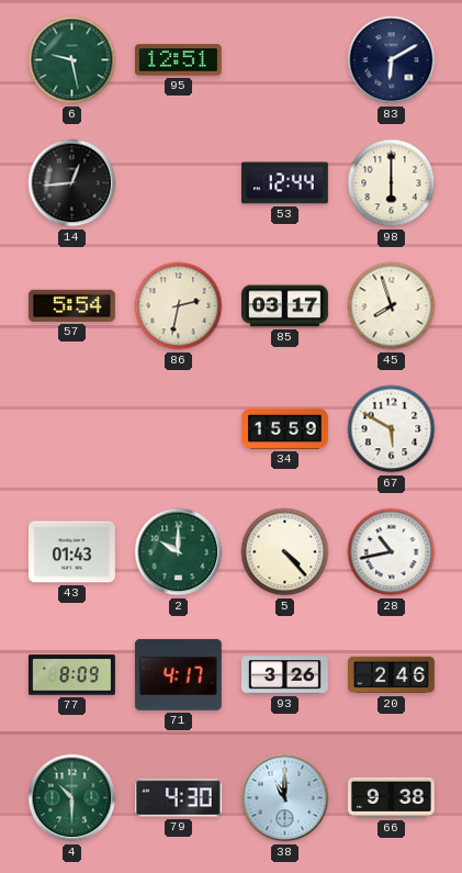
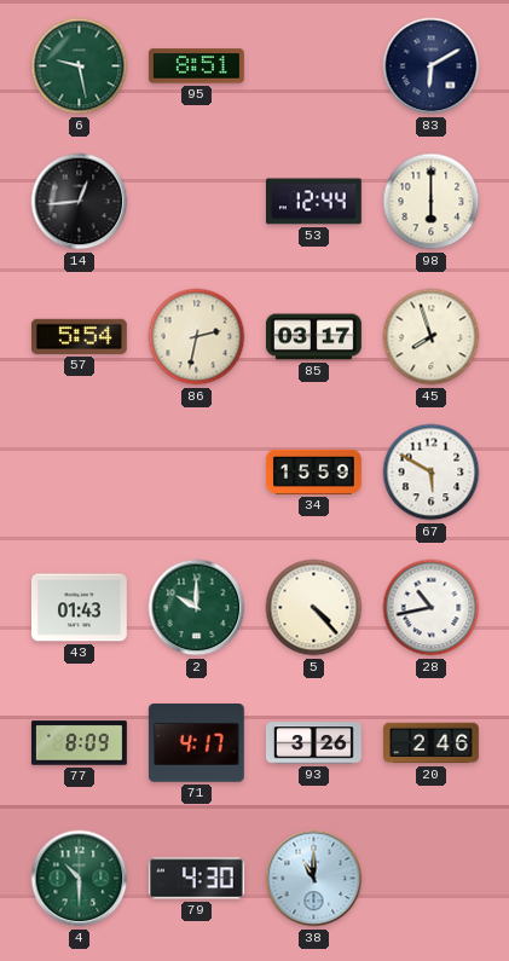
95: 12:51 -> 8:51
66: 9:38 -> none
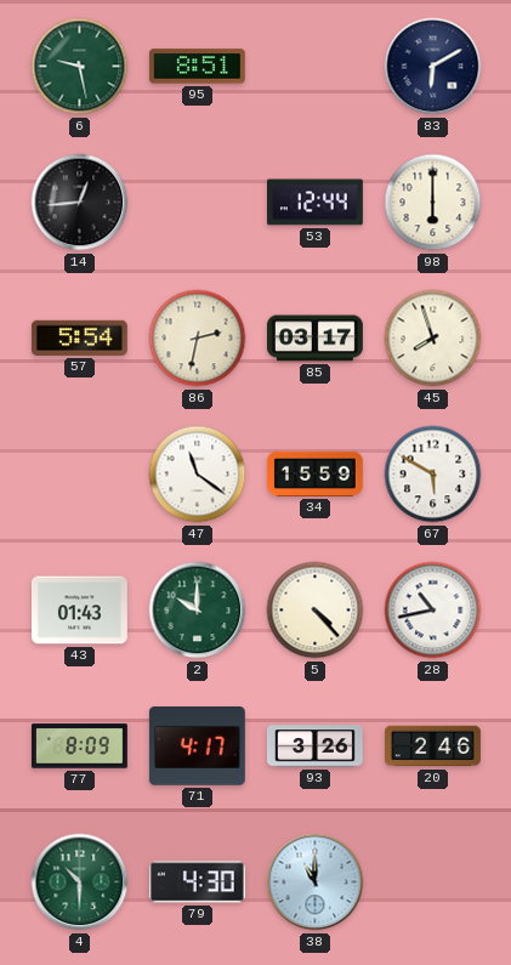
47: none -> 11:21
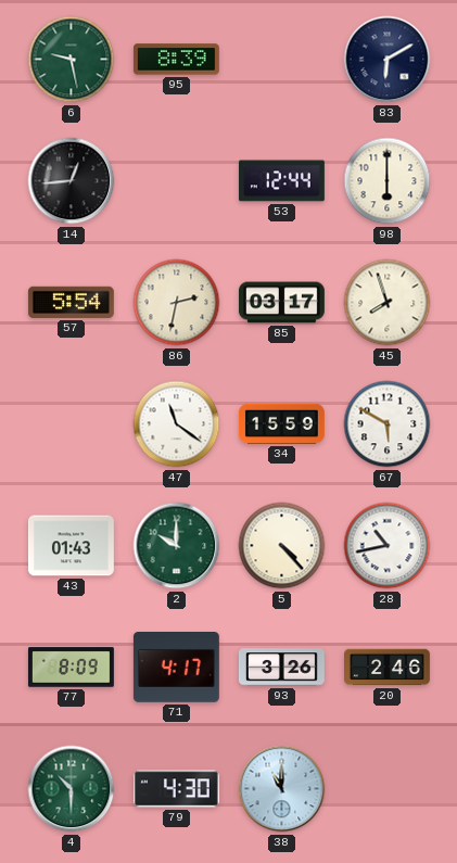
95: 8:51 -> 8:39
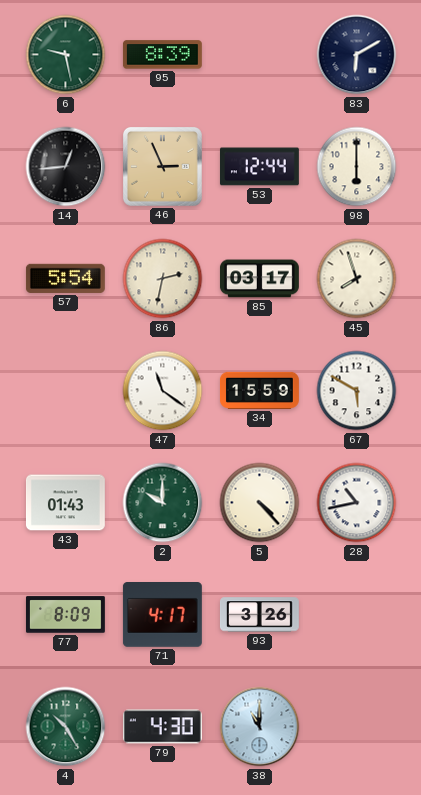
46: none -> 2:56
20: 2:46 -> none
4: 10:30 -> 10:25
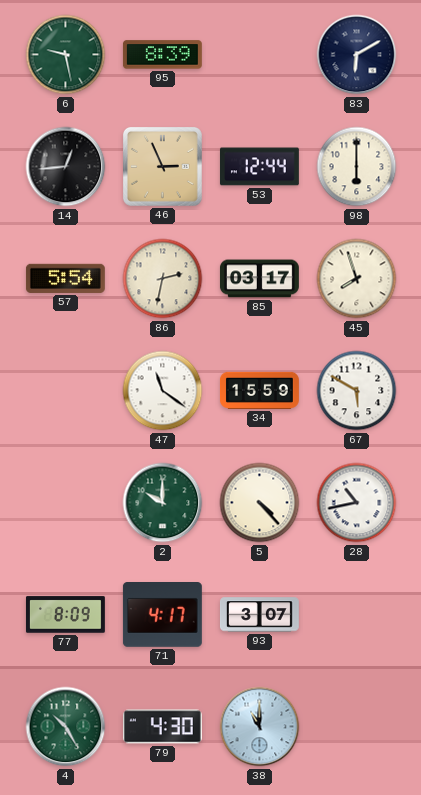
43: 01:43 -> none
93: 3:26 -> 3:07
